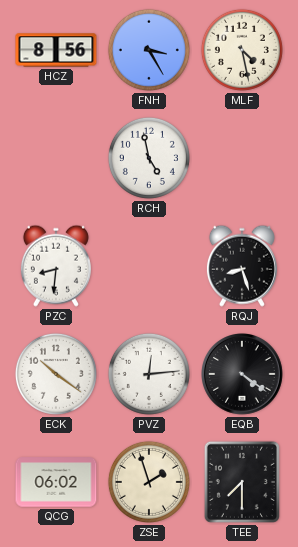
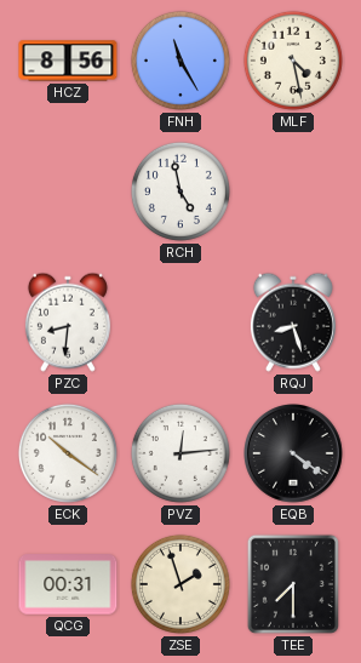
FNH: 3:25 -> 11:25
QCG: 06:02 -> 00:31
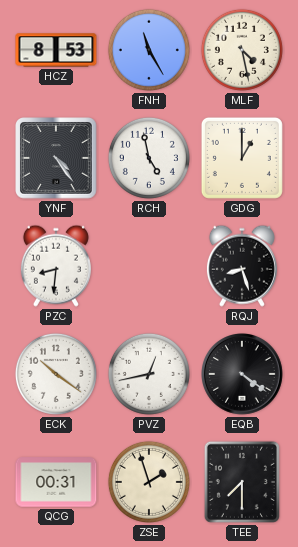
HCZ: 8:56 -> 8:53
YNF: none -> 4:24
GDG: none -> 1:00
PVZ: 12:14 -> 12:43
